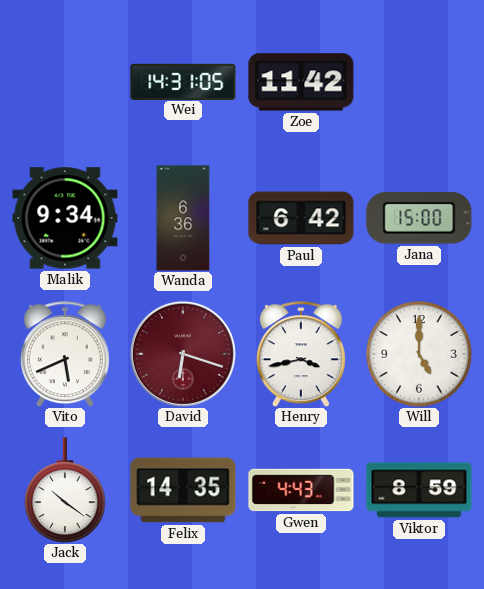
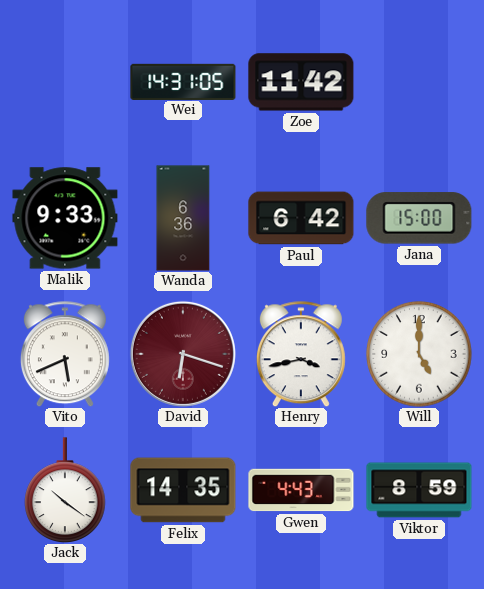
Malik: 9:34 -> 9:33
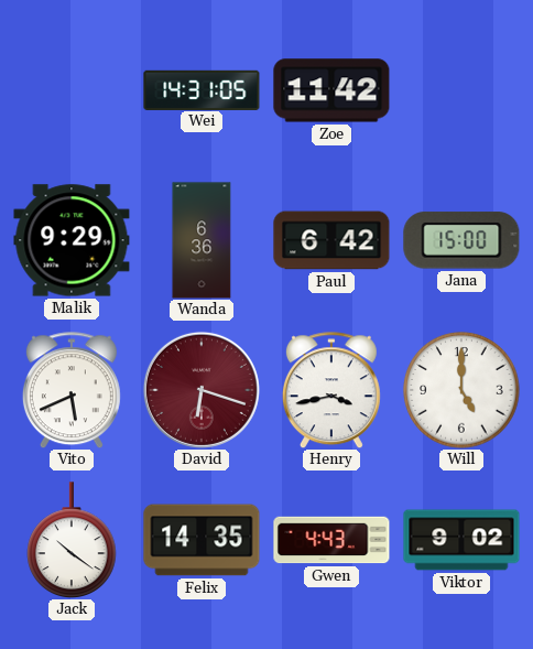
Malik: 9:33 -> 9:29
Viktor: 8:59 -> 9:02
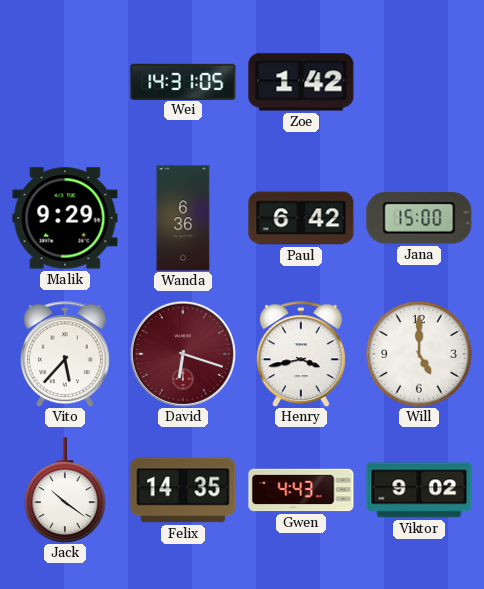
Zoe: 11:42 -> 1:42
Vito: 5:41 -> 5:37
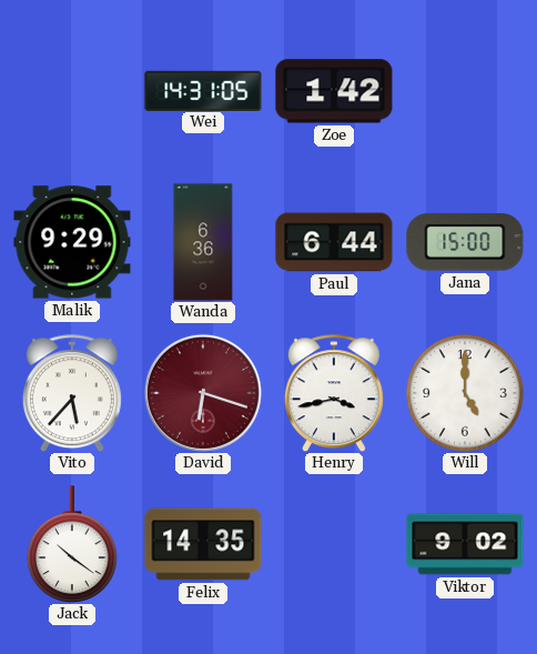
Paul: 6:42 -> 6:44
Gwen: 4:43 -> none
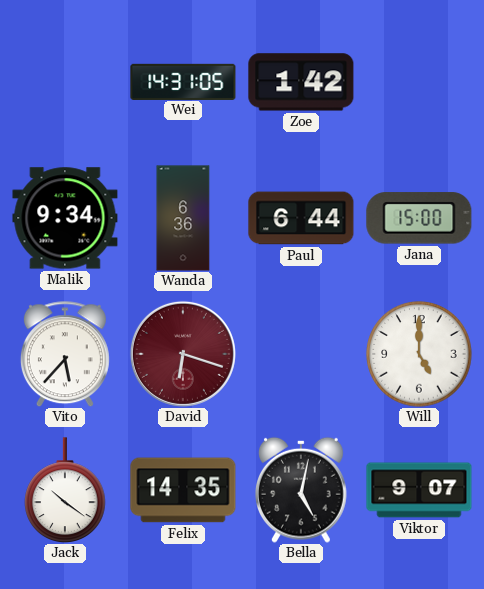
Malik: 9:29 -> 9:34
Henry: 3:43 -> none
Bella: none -> 5:02
Viktor: 9:02 -> 9:07
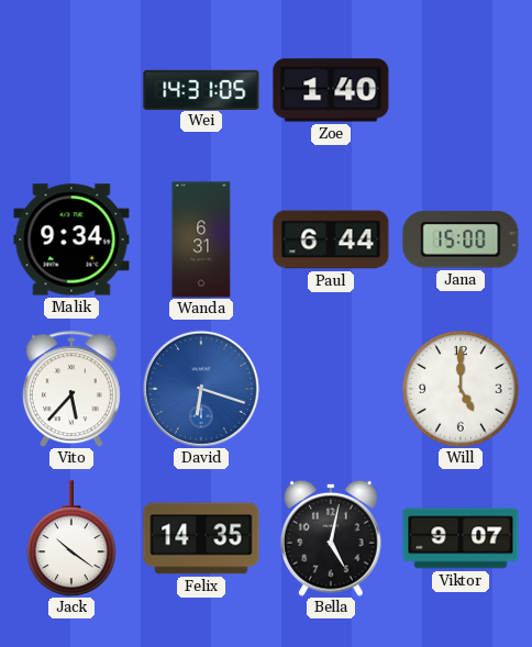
Zoe: 1:42 -> 1:40
Wanda: 6:36 -> 6:31
David dial: burgundy -> blue
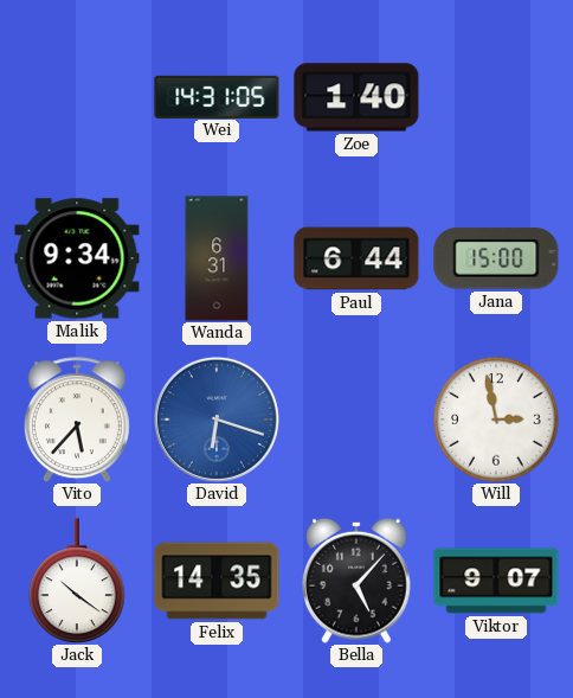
Will: 5:00 -> 2:58
Bella: 5:02 -> 5:07
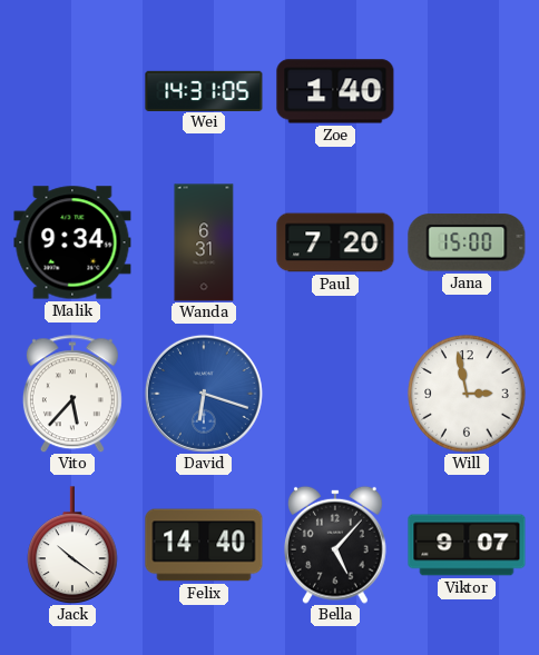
Paul: 6:44 -> 7:20
Felix: 14:35 -> 14:40
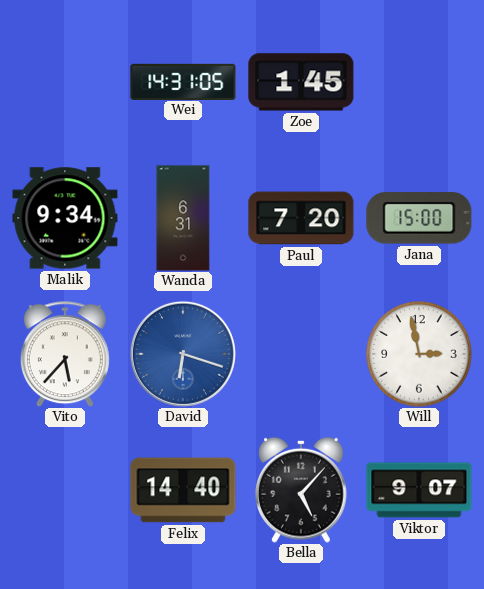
Zoe: 1:40 -> 1:45
Jack: 10:21 -> none
